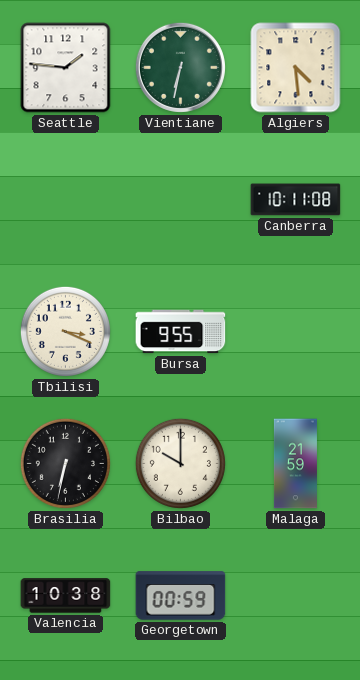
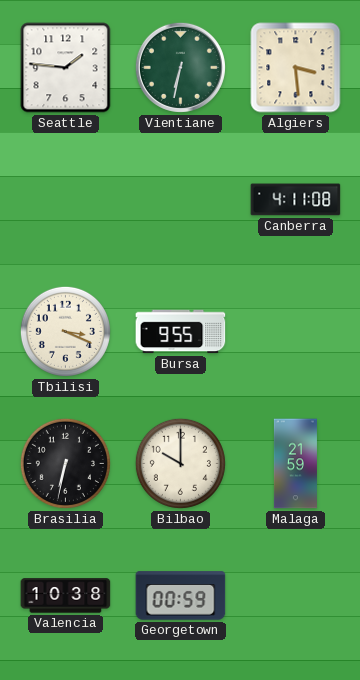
Algiers: 4:29 -> 3:29
Canberra: 10:11 -> 4:11
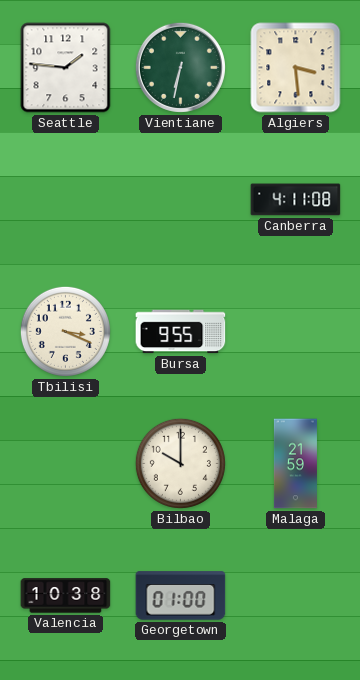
Brasilia: 6:32 -> none
Georgetown: 00:59 -> 01:00
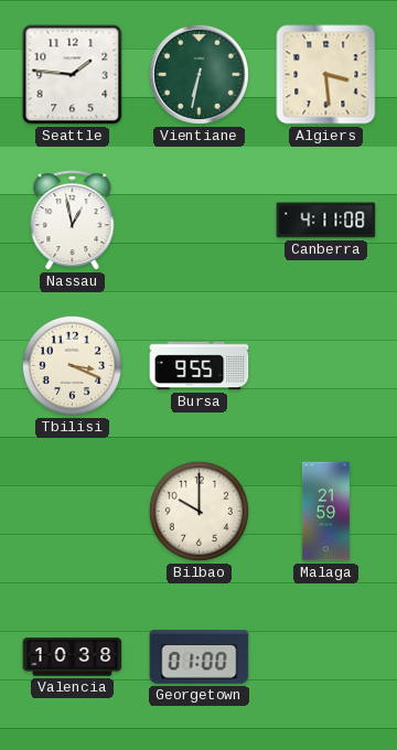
Nassau: none -> 12:58
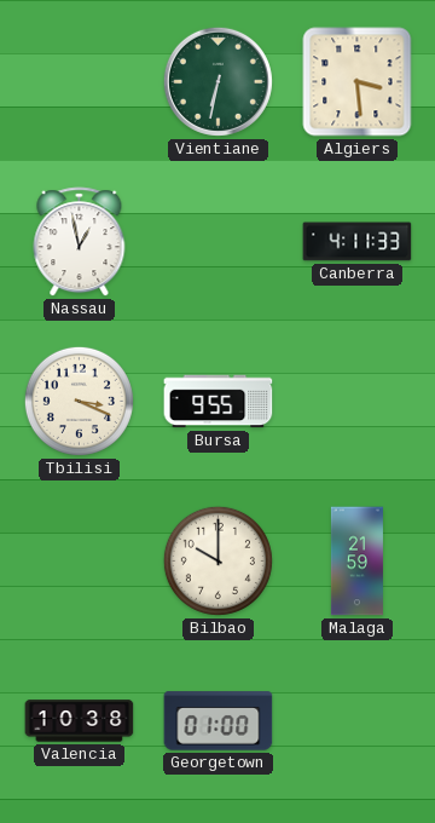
Seattle: 1:46 -> none
Canberra: 4:11:08 -> 4:11:33
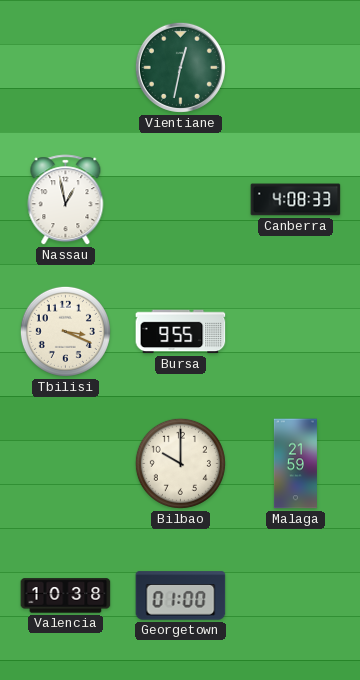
Vientiane: 6:32 -> 12:32
Algiers: 3:29 -> none
Canberra: 4:11 -> 4:08
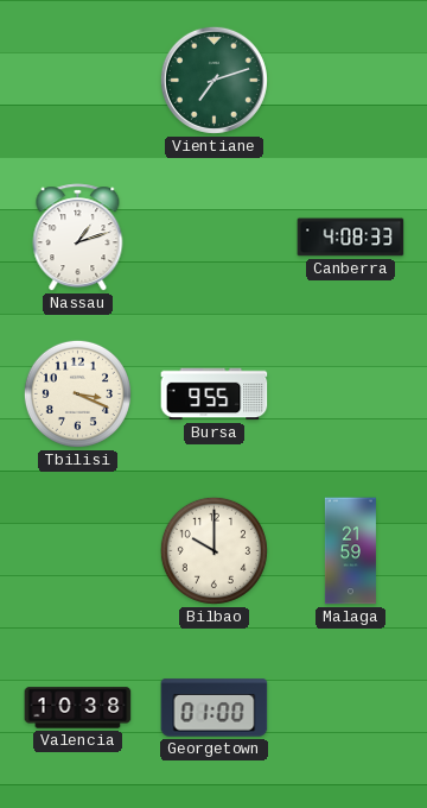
Vientiane: 12:32 -> 7:12
Nassau: 12:58 -> 1:12
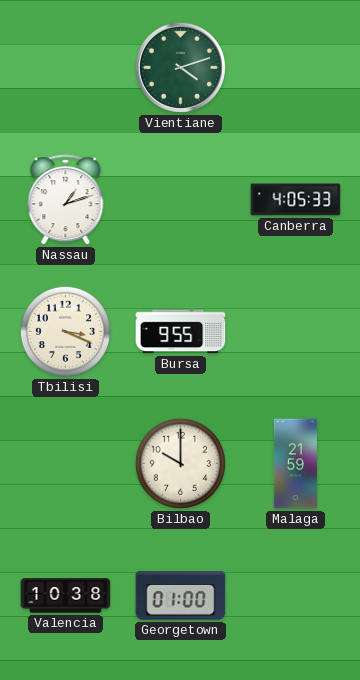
Vientiane: 7:12 -> 4:12
Canberra: 4:08 -> 4:05
